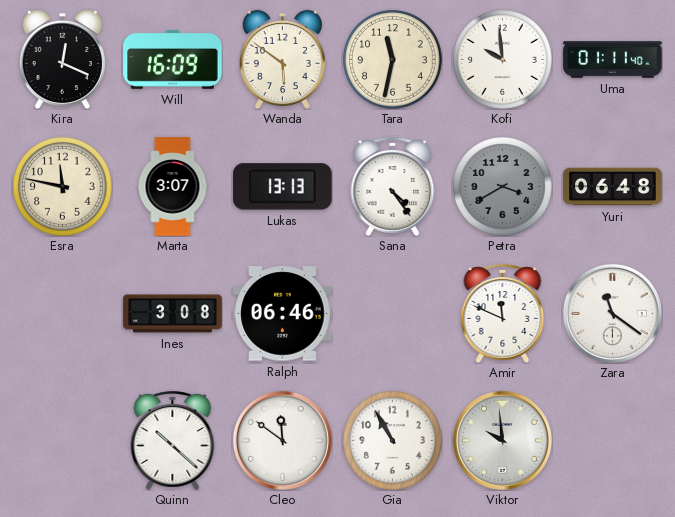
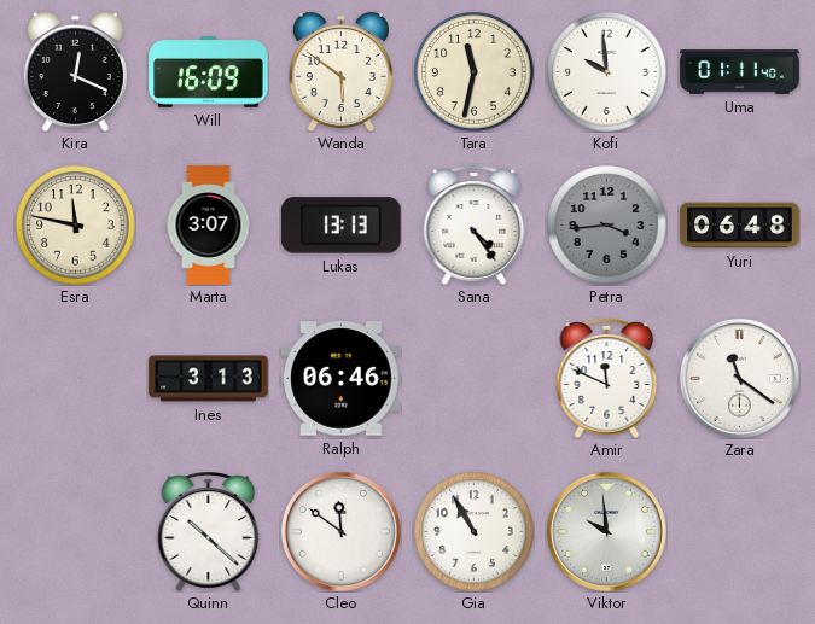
Petra: 3:40 -> 3:44
Ines: 3:08 -> 3:13
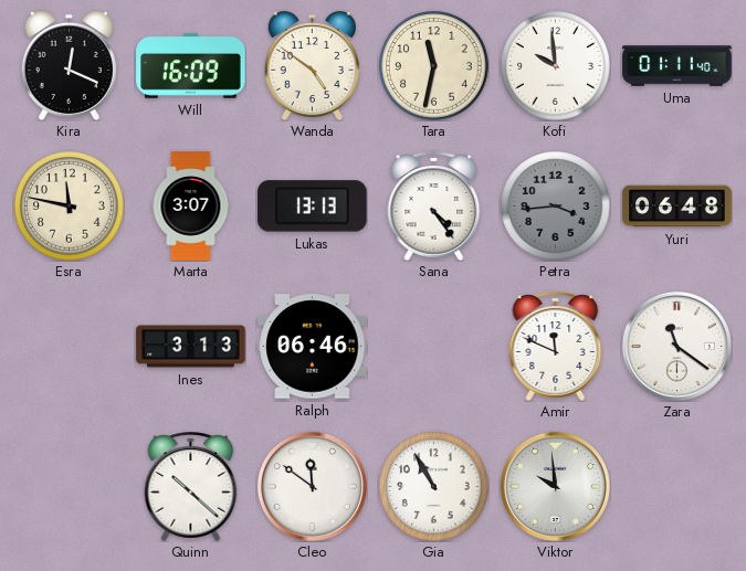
Wanda: 5:51 -> 4:51
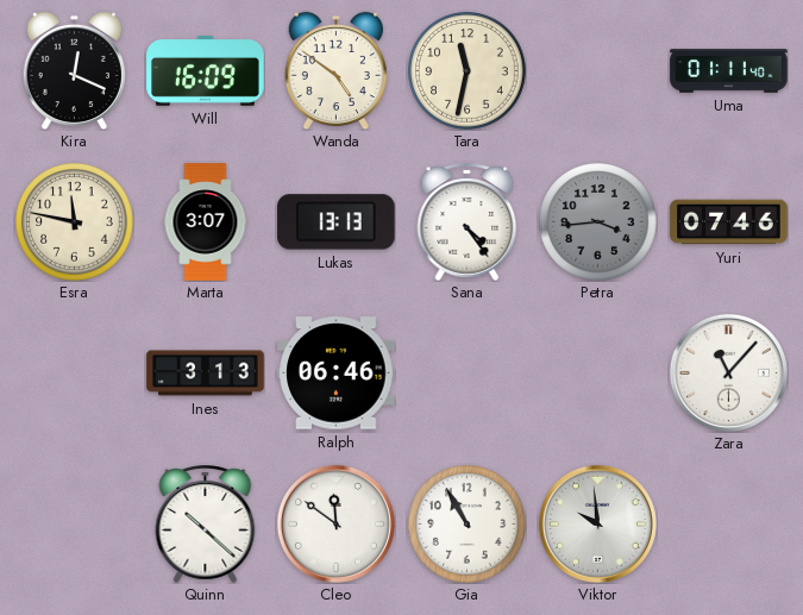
Kofi: 9:59 -> none
Yuri: 06:48 -> 07:46
Amir: 11:49 -> none
Zara: 11:21 -> 11:07
